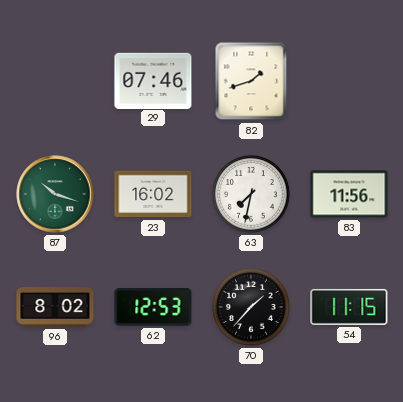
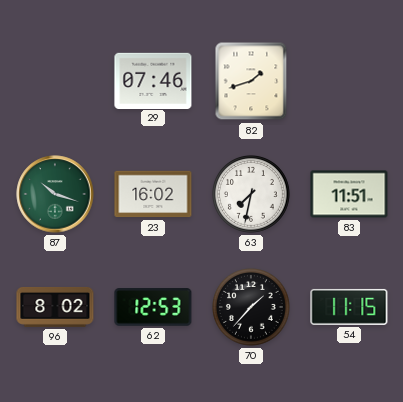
83: 11:56 -> 11:51
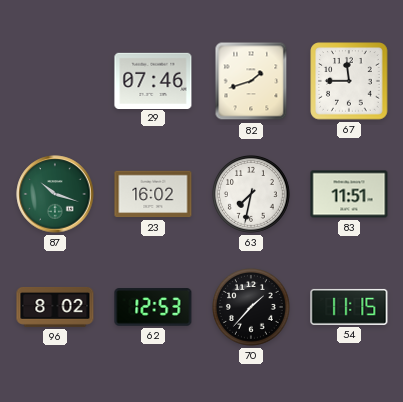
67: none -> 11:45
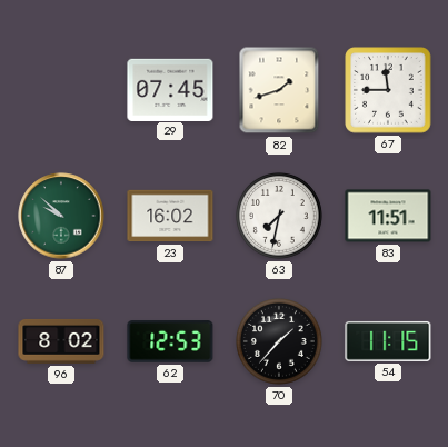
29: 07:46 -> 07:45
87: 10:18 -> 9:52
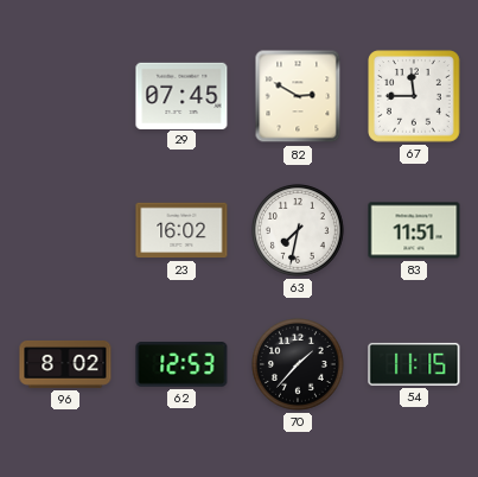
82: 1:42 -> 2:50
87: 9:52 -> none
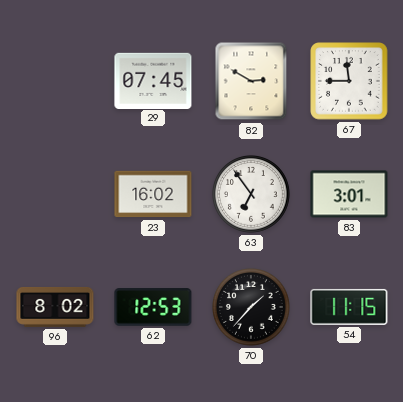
63: 7:32 -> 6:54
83: 11:51 -> 3:01
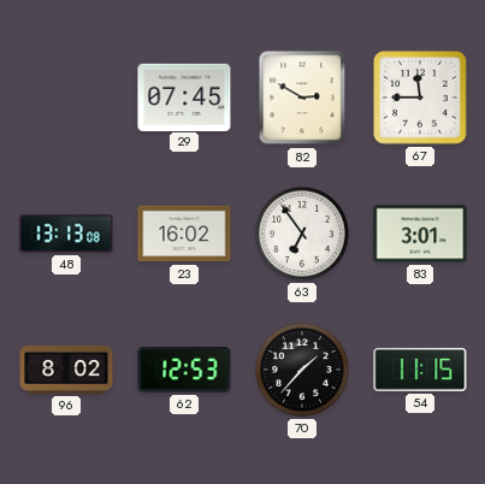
48: none -> 13:13
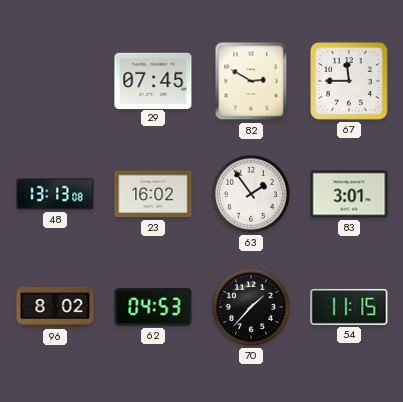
63: 6:54 -> 1:54
62: 12:53 -> 04:53
